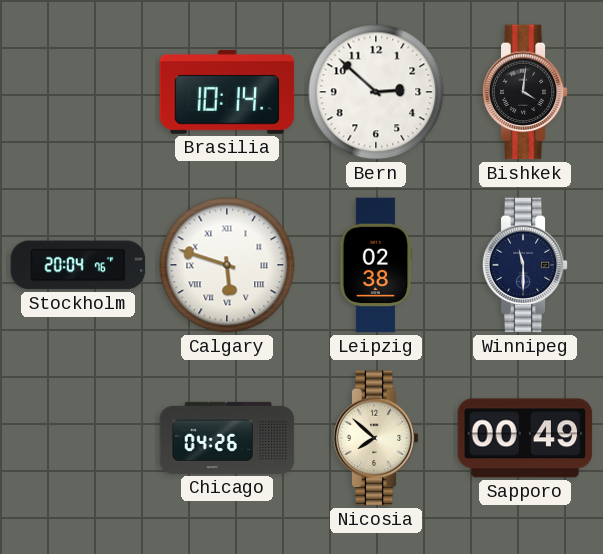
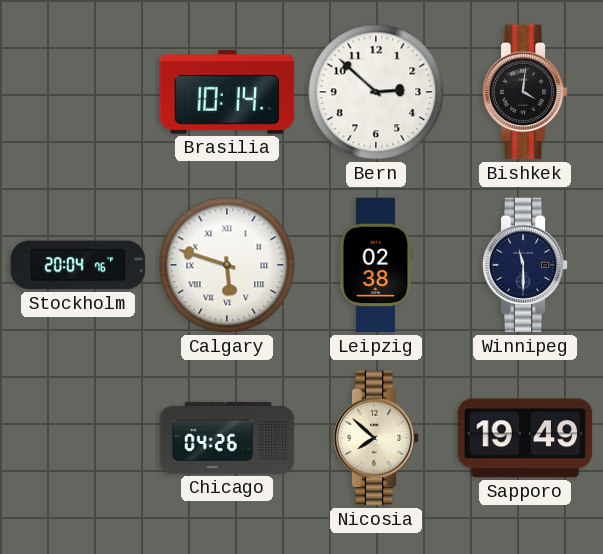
Sapporo: 00:49 -> 19:49
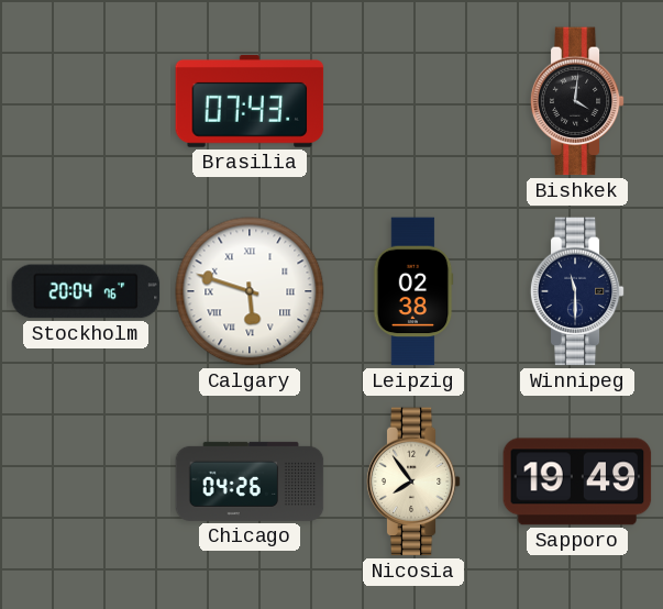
Brasilia: 10:14 -> 07:43
Bern: 2:52 -> none
Nicosia: 7:52 -> 7:54
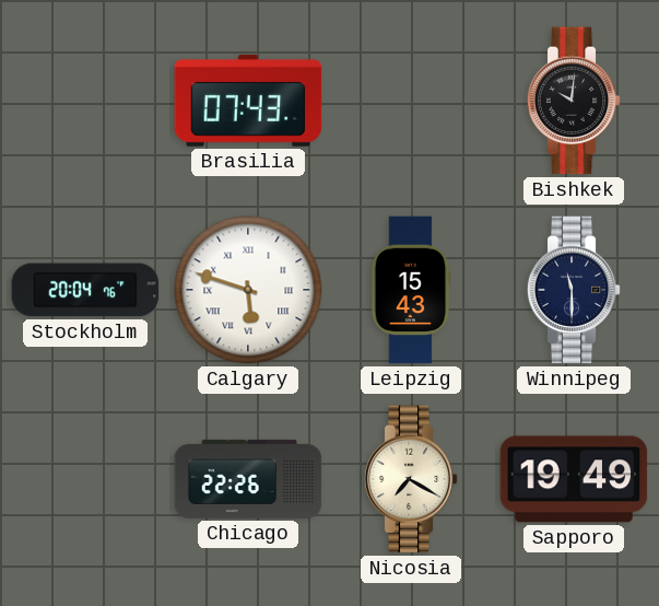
Bishkek: 4:01 -> 10:01
Leipzig: 02:38 -> 15:43
Chicago: 04:26 -> 22:26
Nicosia: 7:54 -> 7:20
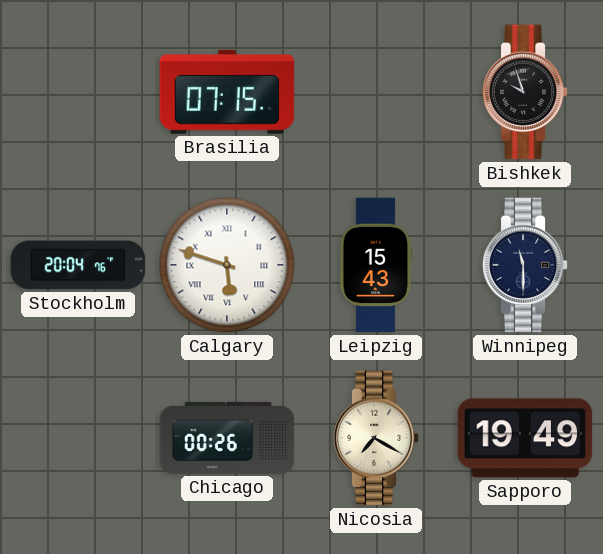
Brasilia: 07:43 -> 07:15
Bishkek: 10:01 -> 9:57
Chicago: 22:26 -> 00:26
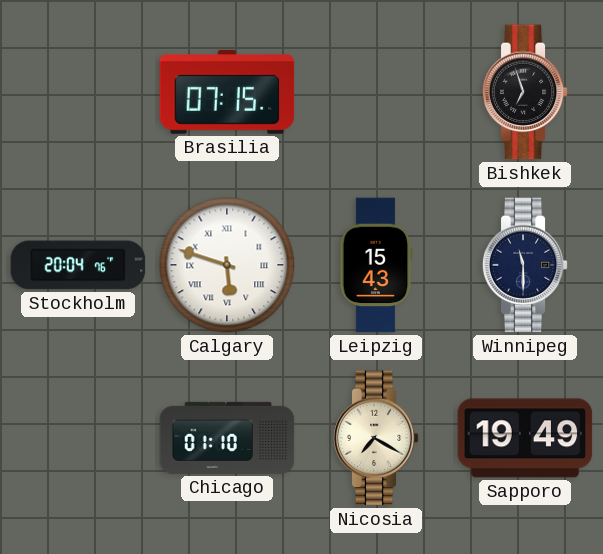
Bishkek: 9:57 -> 6:57
Chicago: 00:26 -> 01:10
